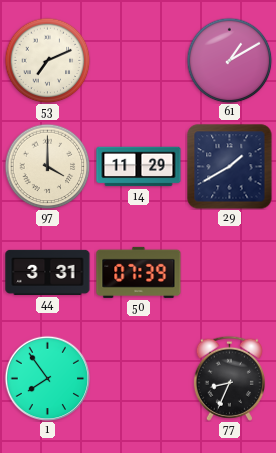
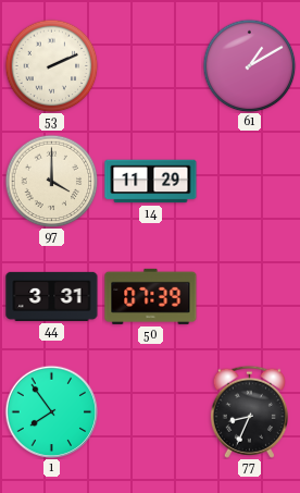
53: 7:11 -> 2:11
29: 1:40 -> none
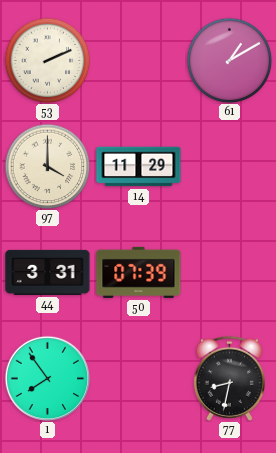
77: 8:34 -> 8:32
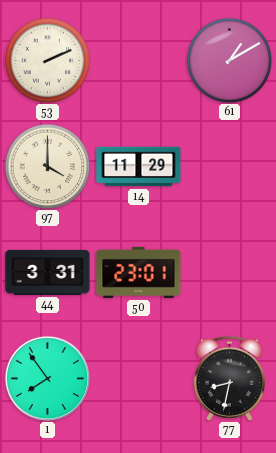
50: 07:39 -> 23:01
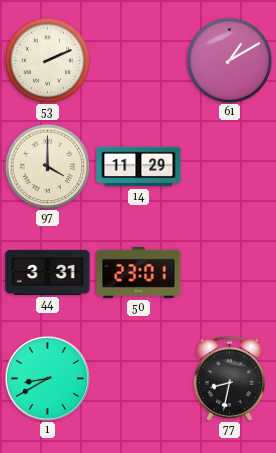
1: 7:54 -> 8:40
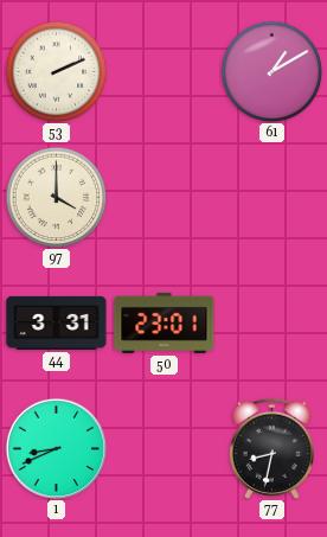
14: 11:29 -> none
1: 8:40 -> 8:41
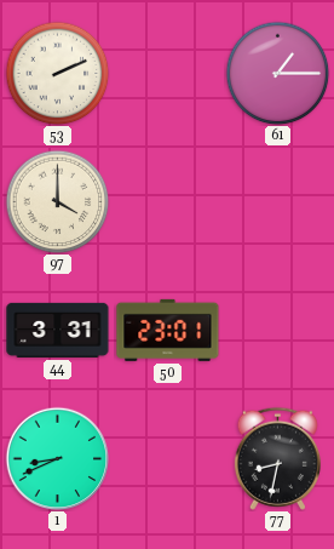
61: 1:10 -> 1:15
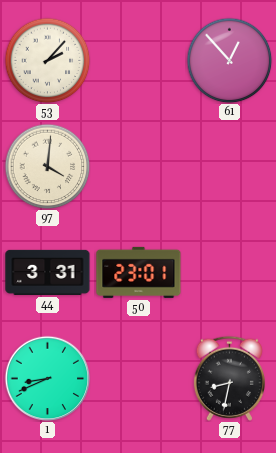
53: 2:11 -> 2:07
61: 1:15 -> 12:53
97: 4:00 -> 4:01
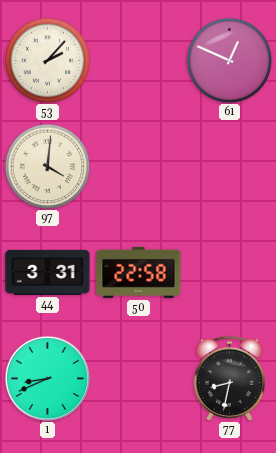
61: 12:53 -> 12:49
50: 23:01 -> 22:58
